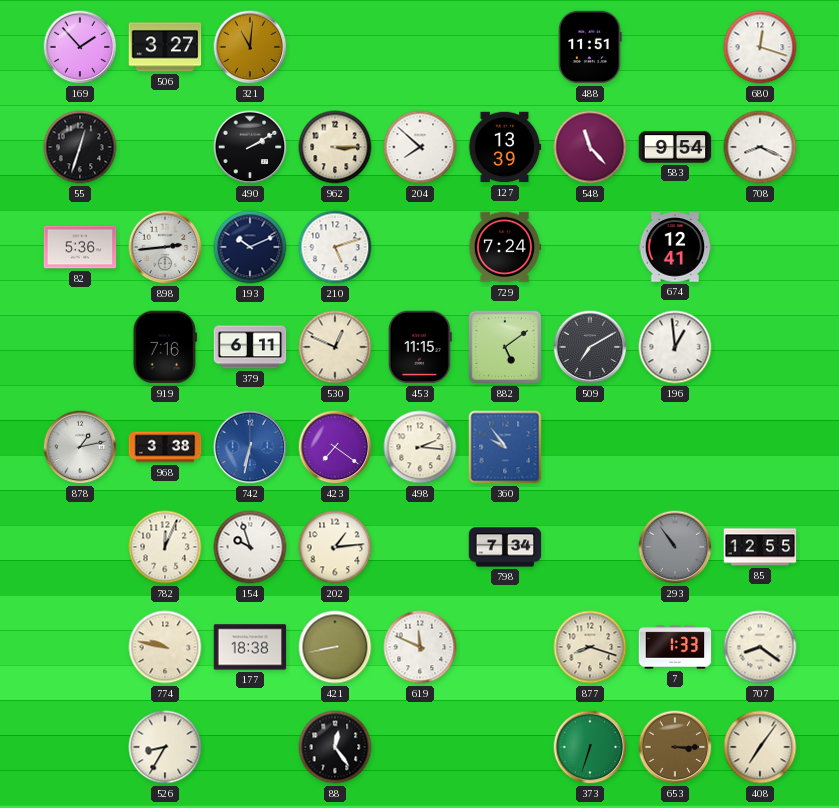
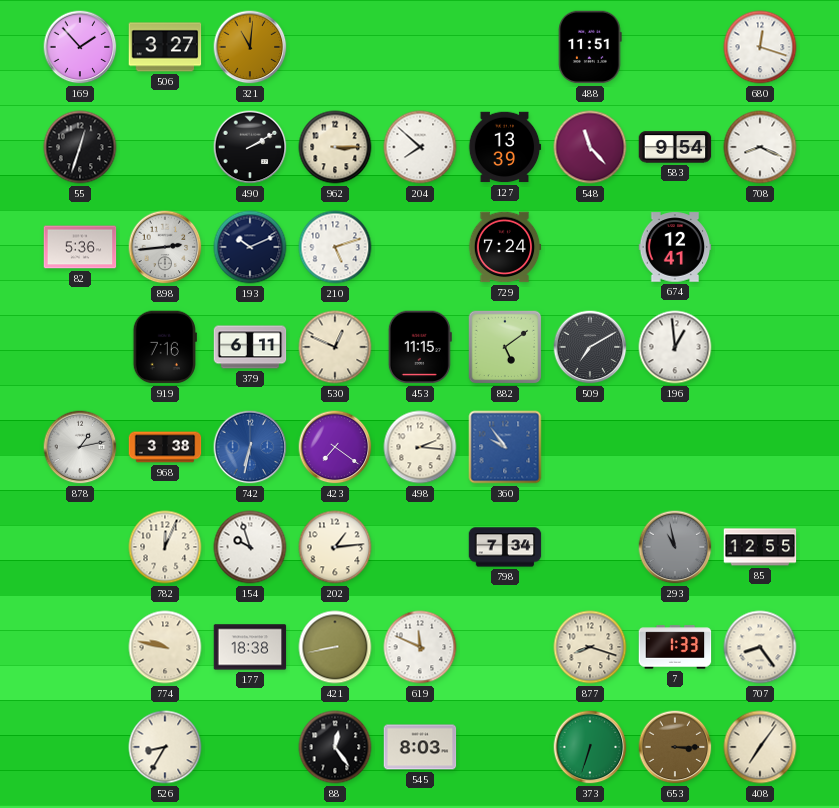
293: 10:54 -> 10:58
707: 8:21 -> 8:24
545: none -> 8:03
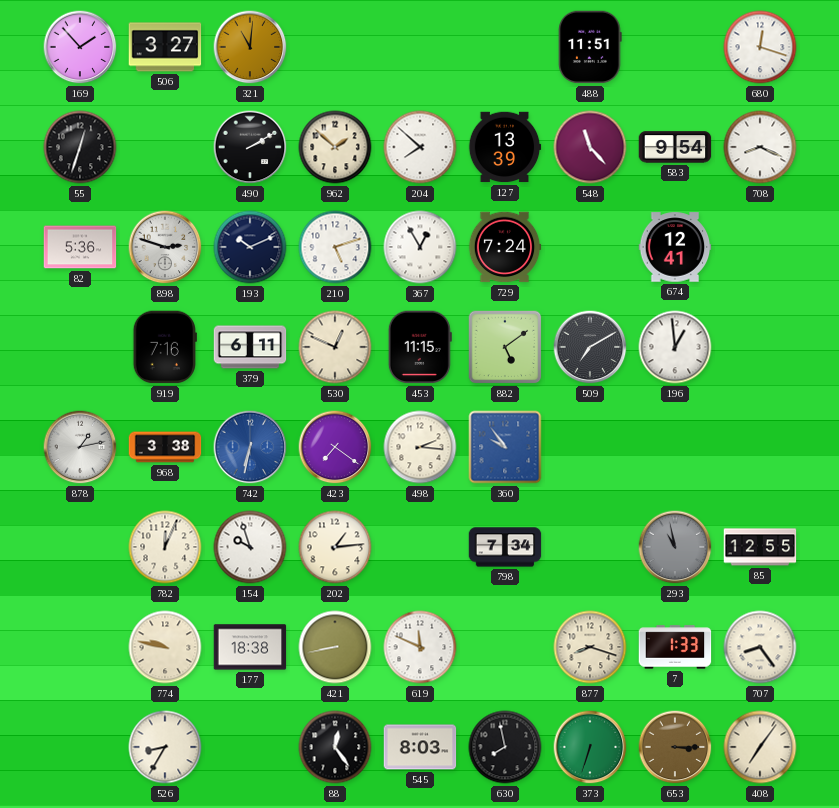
962: 3:15 -> 1:52
898: 2:44 -> 2:48
367: none -> 12:55
630: none -> 7:58
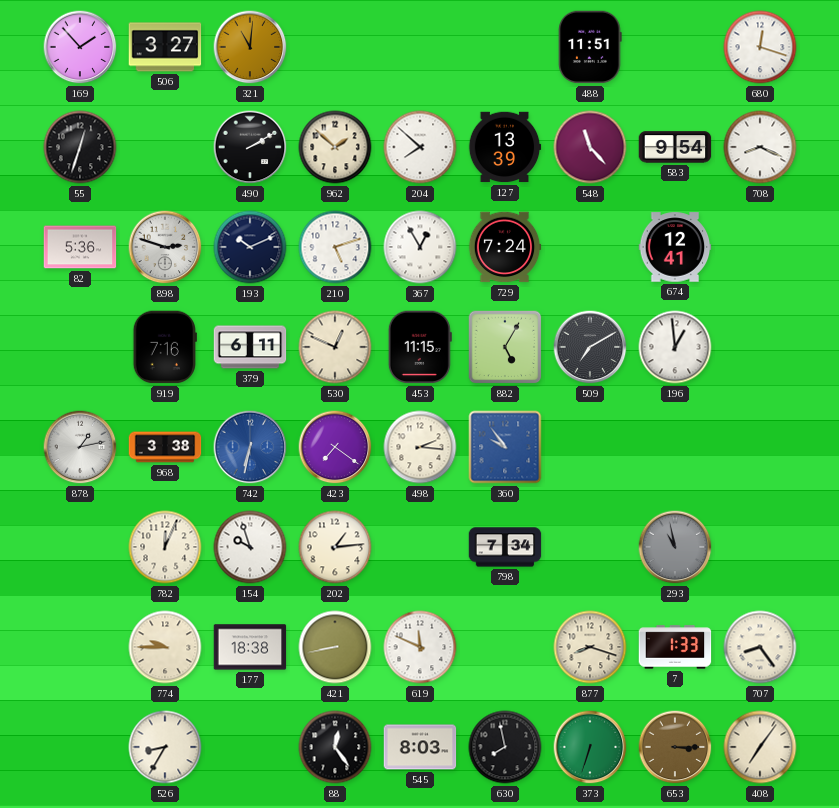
882: 5:09 -> 5:05
85: 12:55 -> none
774: 9:47 -> 9:45
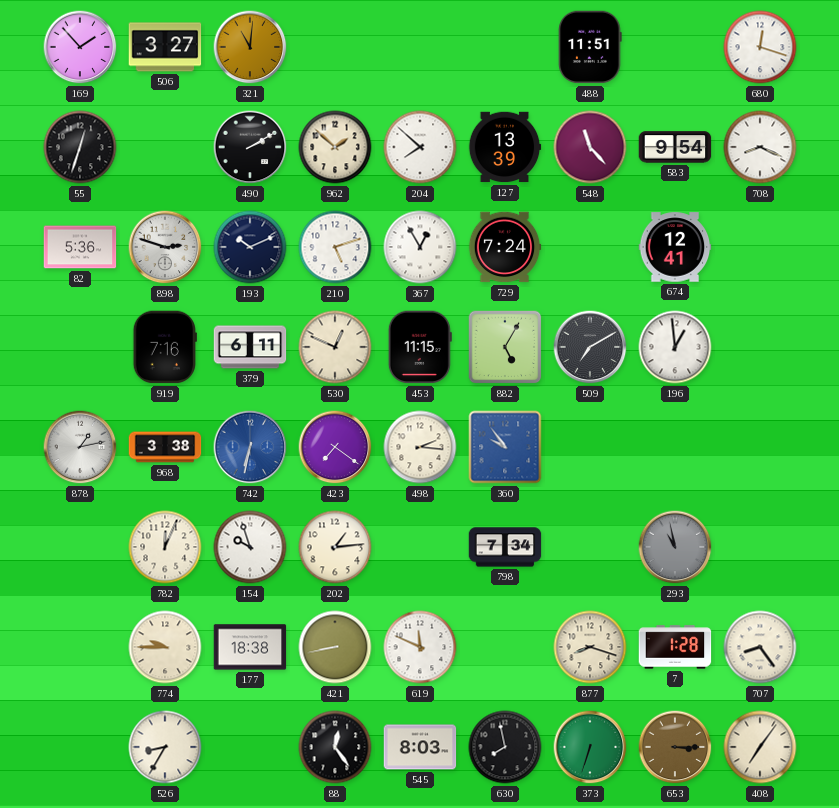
7: 1:33 -> 1:28
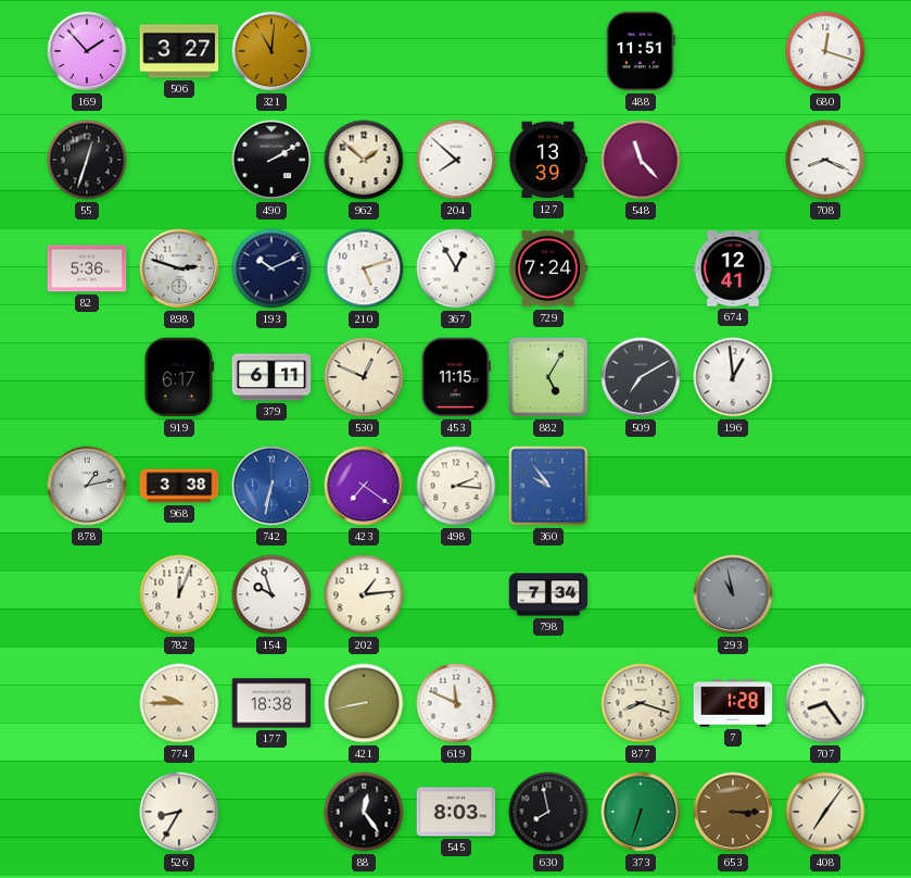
583: 9:54 -> none
919: 7:16 -> 6:17
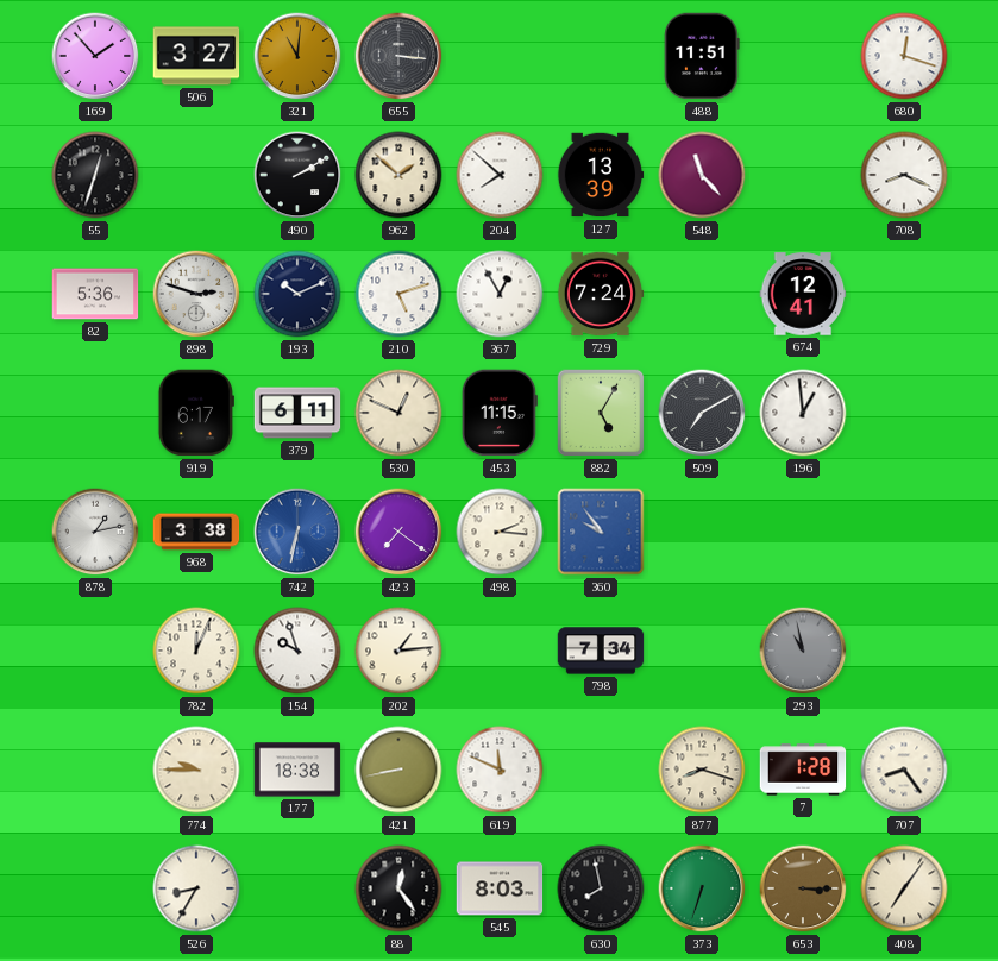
655: none -> 3:16
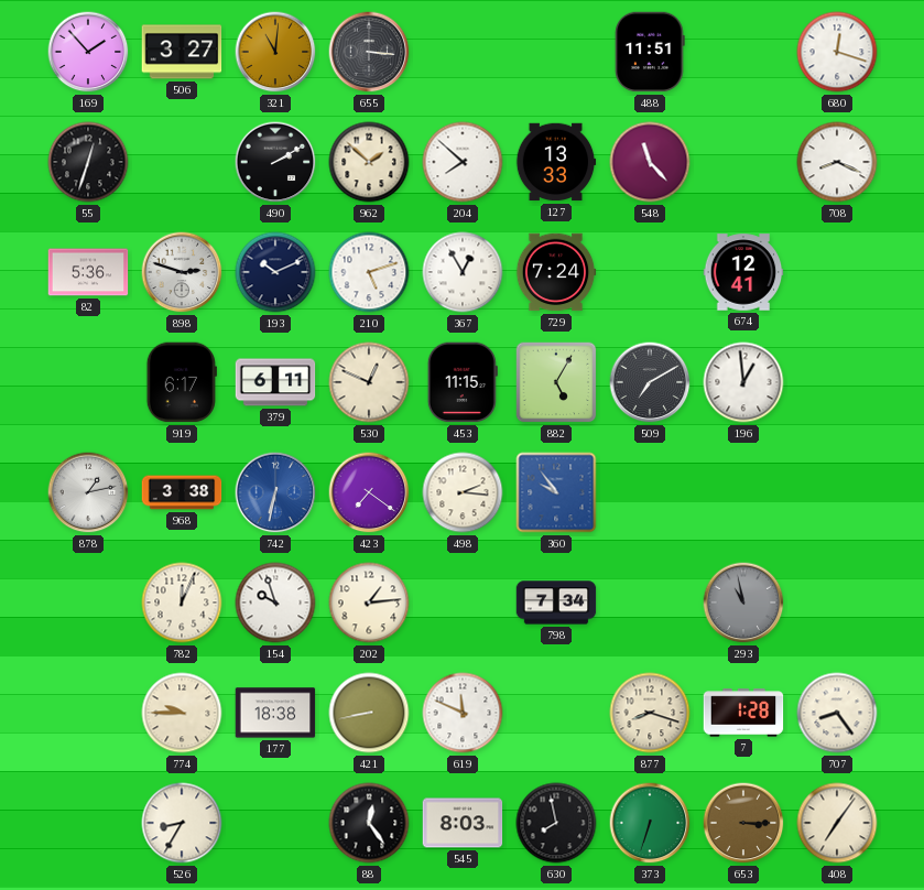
127: 13:39 -> 13:33
